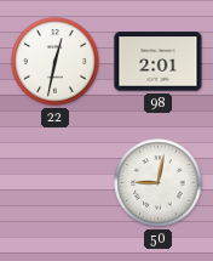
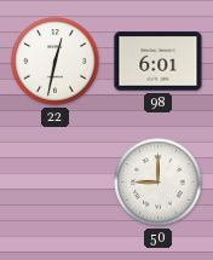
98: 2:01 -> 6:01
50: 9:02 -> 9:00
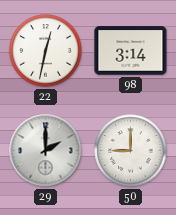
98: 6:01 -> 3:14
29: none -> 2:00
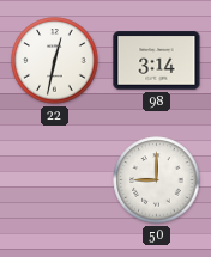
29: 2:00 -> none
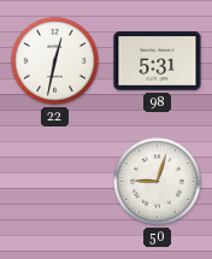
98: 3:14 -> 5:31
50: 9:00 -> 9:03
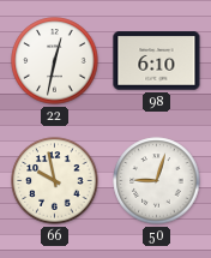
98: 5:31 -> 6:10
66: none -> 9:58
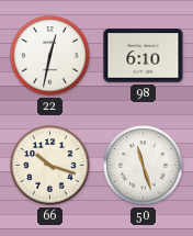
66: 9:58 -> 10:18
50: 9:03 -> 11:27
